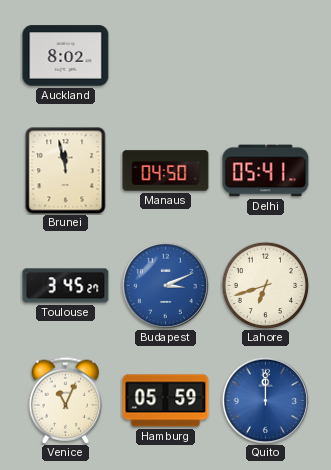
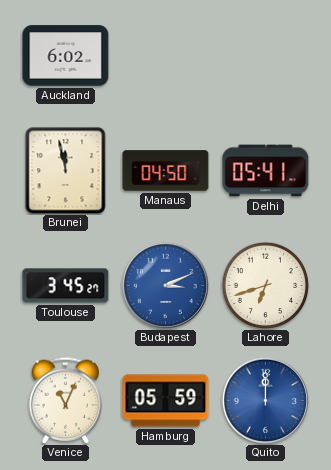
Auckland: 8:02 -> 6:02
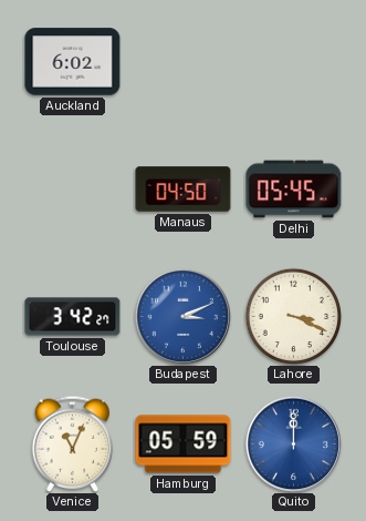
Brunei: 11:58 -> none
Delhi: 05:41 -> 05:45
Toulouse: 3:45 -> 3:42
Lahore: 6:42 -> 3:19
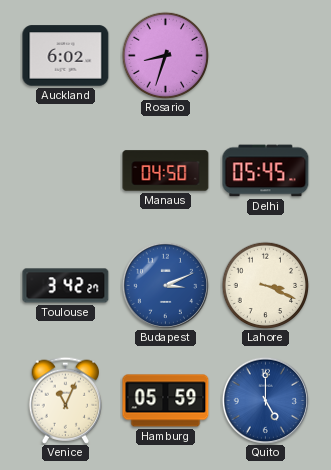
Rosario: none -> 8:33
Quito: 12:00 -> 5:00
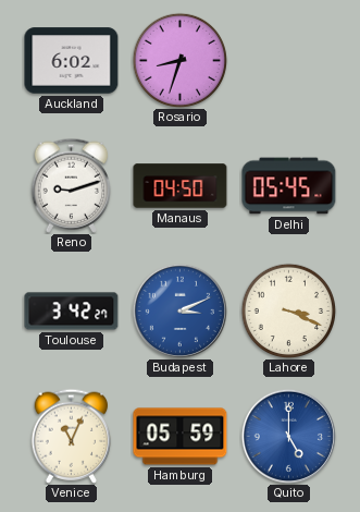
Reno: none -> 9:12
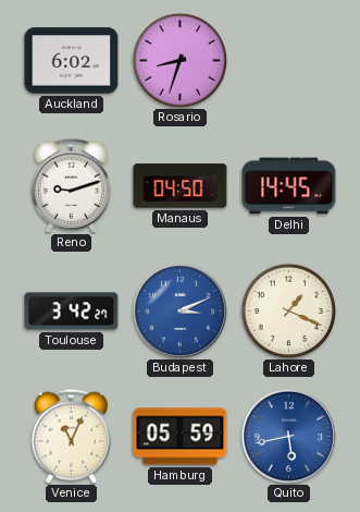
Delhi: 05:45 -> 14:45
Lahore: 3:19 -> 1:19
Quito: 5:00 -> 5:43
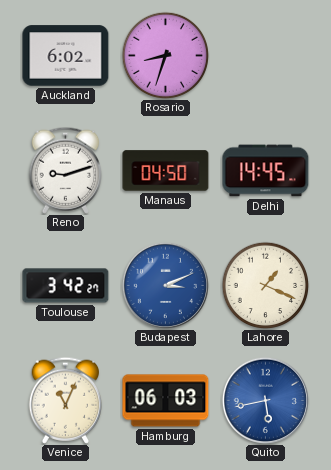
Hamburg: 05:59 -> 06:03
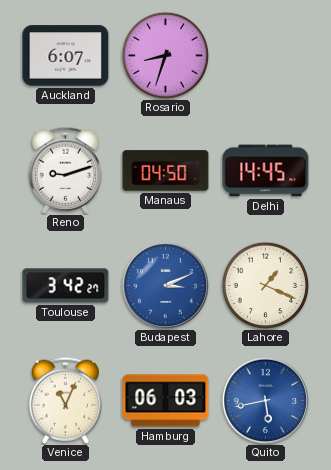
Auckland: 6:02 -> 6:07
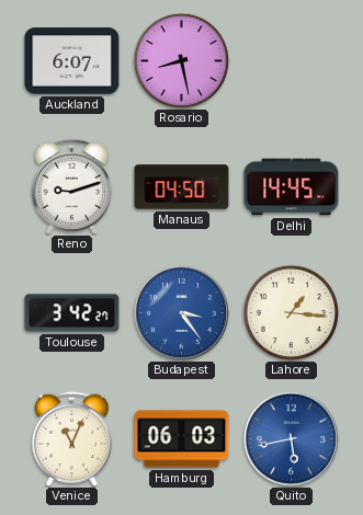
Rosario: 8:33 -> 8:28
Budapest: 3:11 -> 3:24
Lahore: 1:19 -> 1:16
